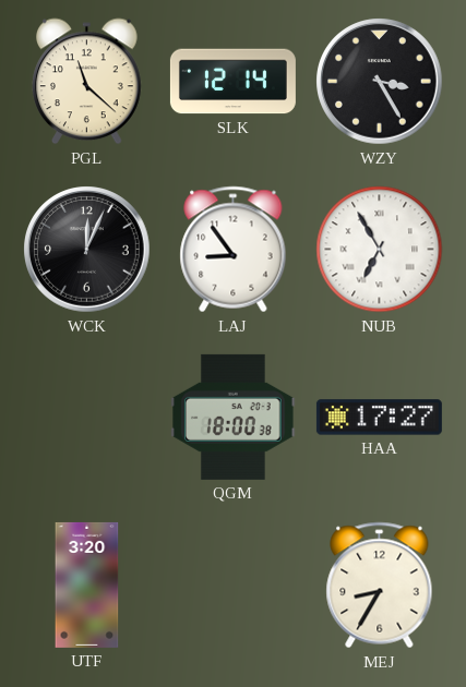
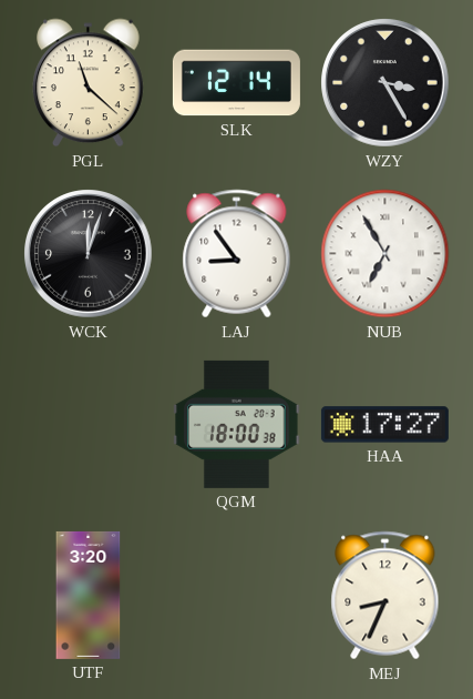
WCK: 12:04 -> 12:03
MEJ: 8:35 -> 8:34
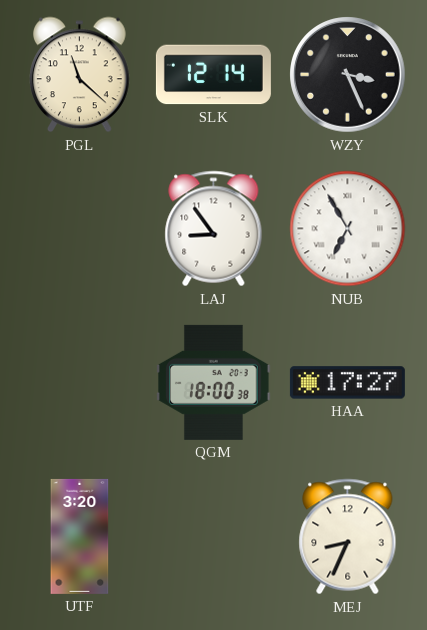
WZY: 3:25 -> 3:26
WCK: 12:03 -> none
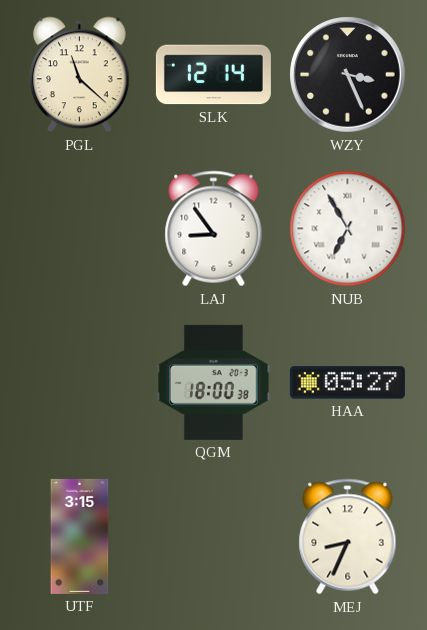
HAA: 17:27 -> 05:27
UTF: 3:20 -> 3:15
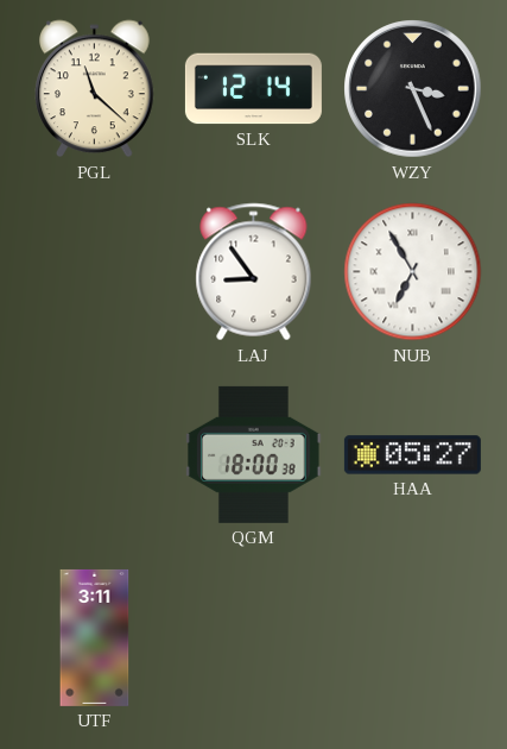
UTF: 3:15 -> 3:11
MEJ: 8:34 -> none
